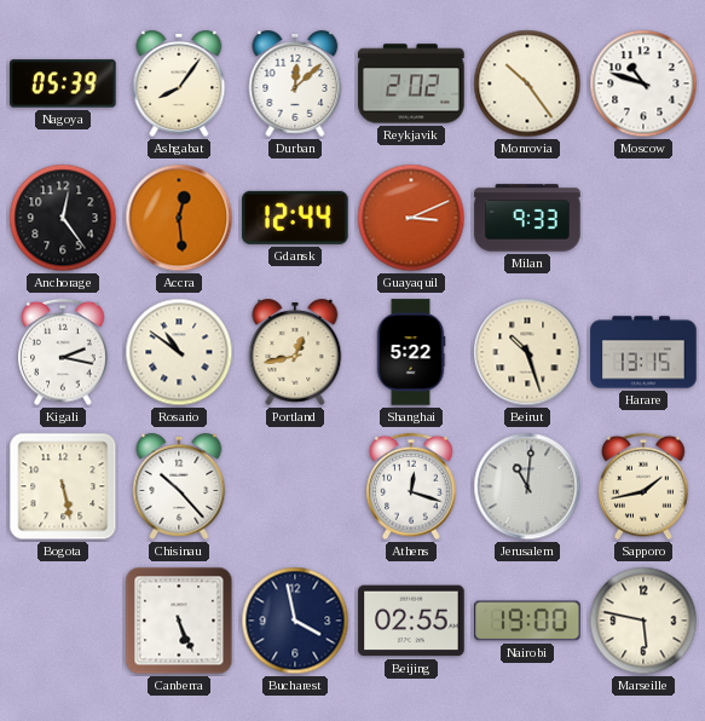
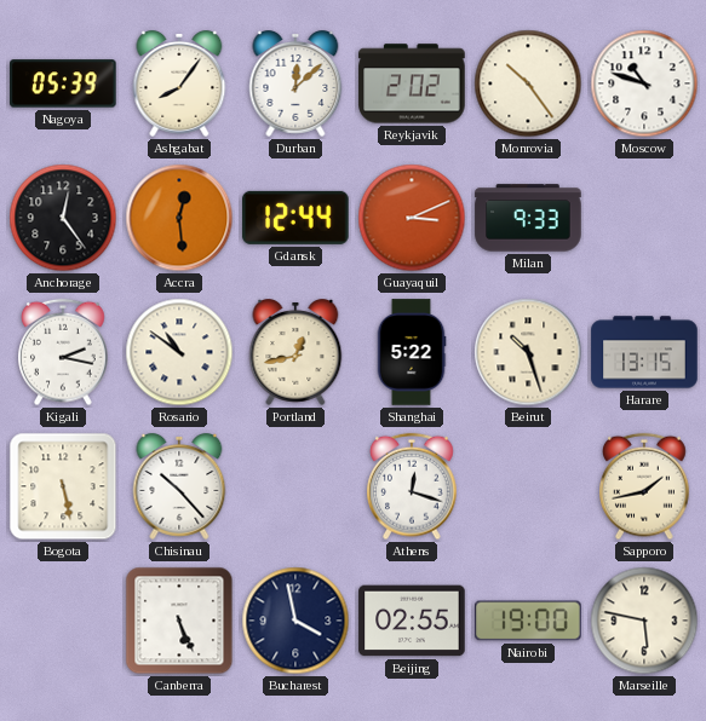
Jerusalem: 11:01 -> none
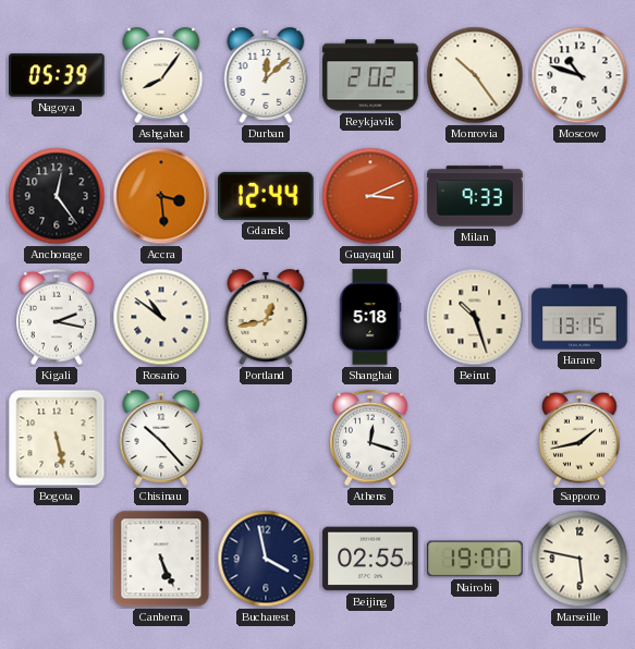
Accra: 12:29 -> 3:29
Shanghai: 5:22 -> 5:18
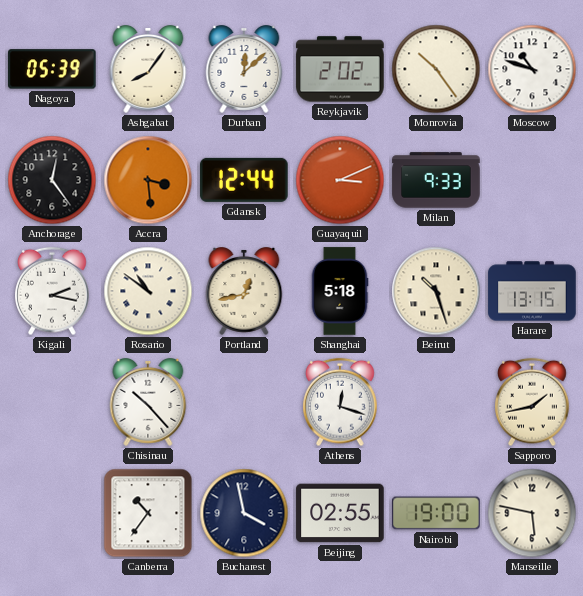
Bogota: 5:28 -> none
Canberra: 5:26 -> 10:36
